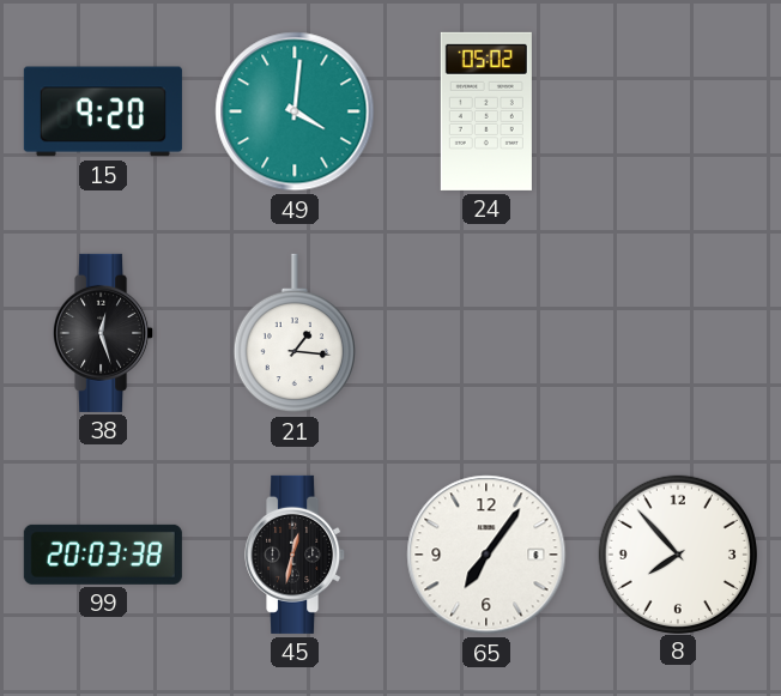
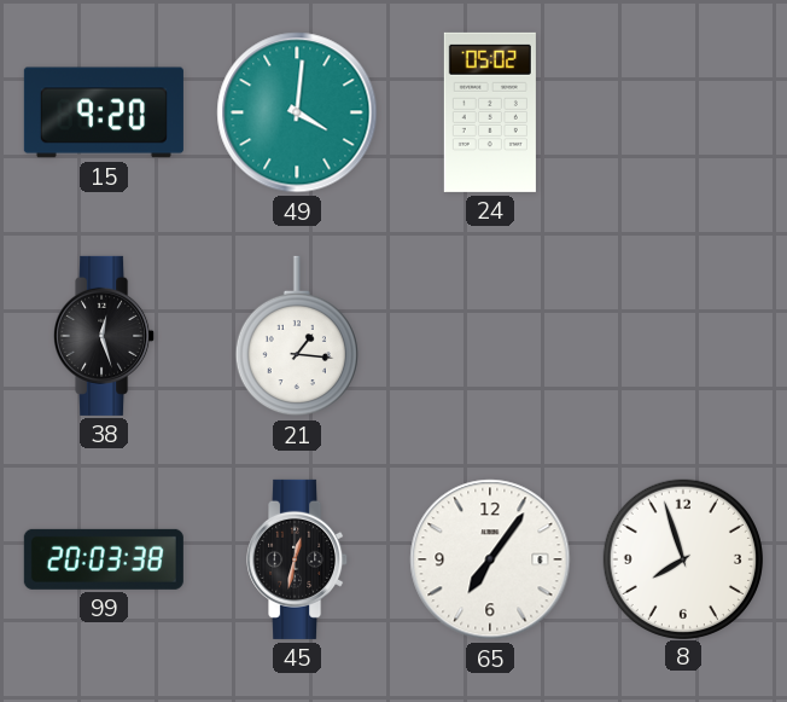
8: 7:53 -> 7:57
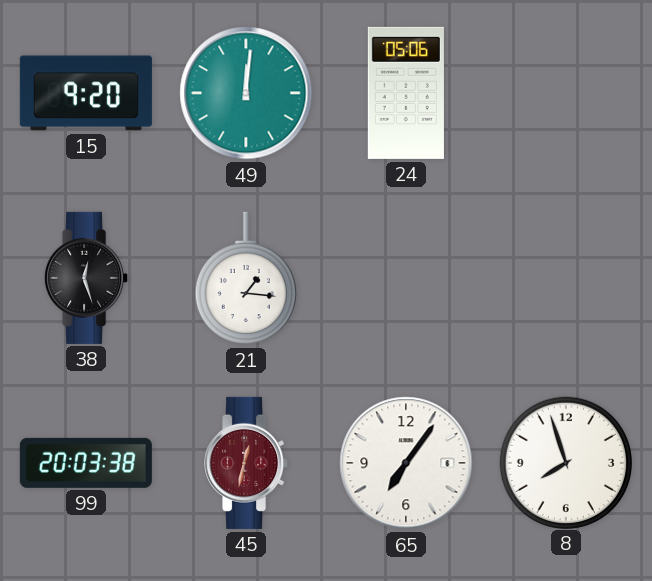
49: 4:01 -> 12:01
24: 05:02 -> 05:06
45 dial: black -> burgundy
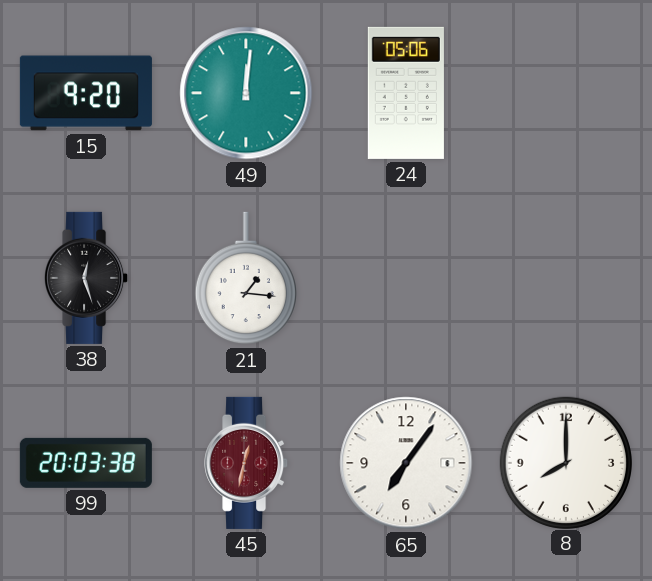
8: 7:57 -> 8:00
